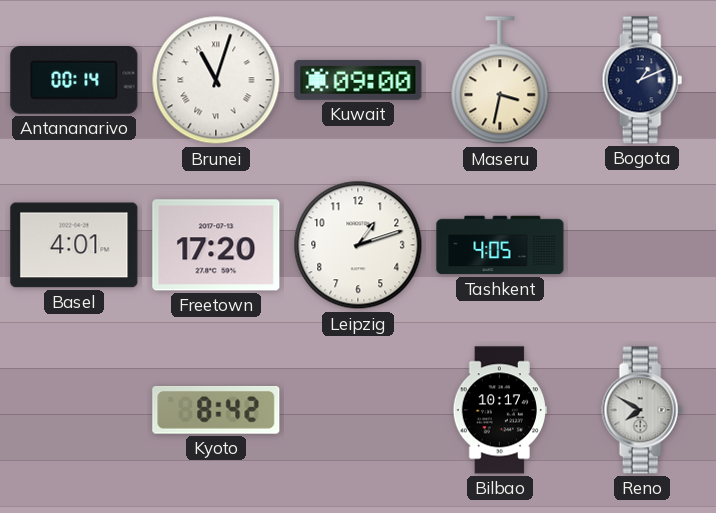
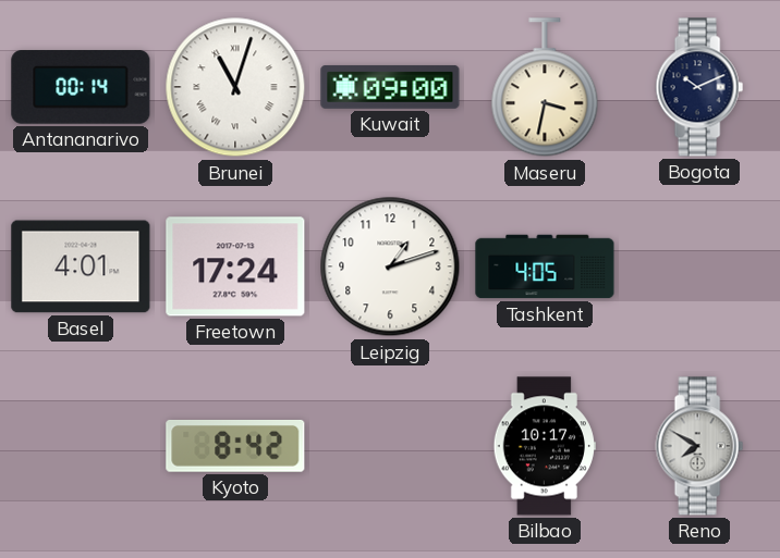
Bogota: 1:11 -> 10:11
Freetown: 17:20 -> 17:24
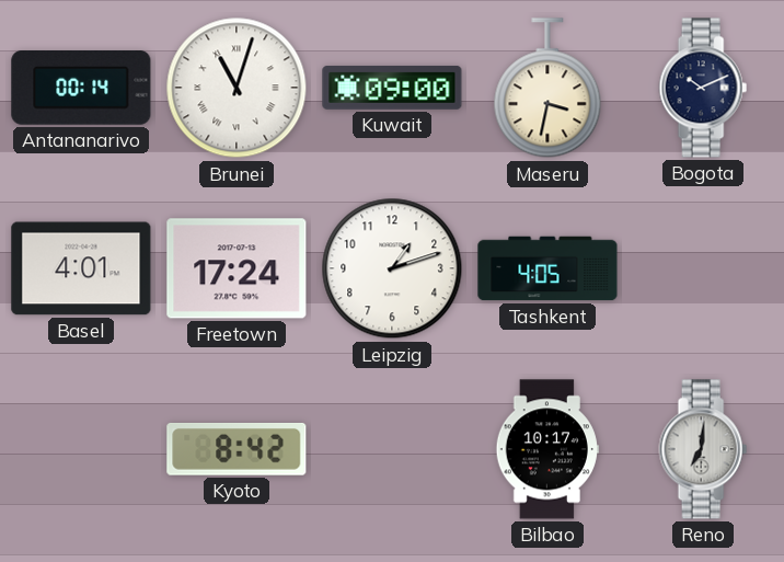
Reno: 7:50 -> 7:01
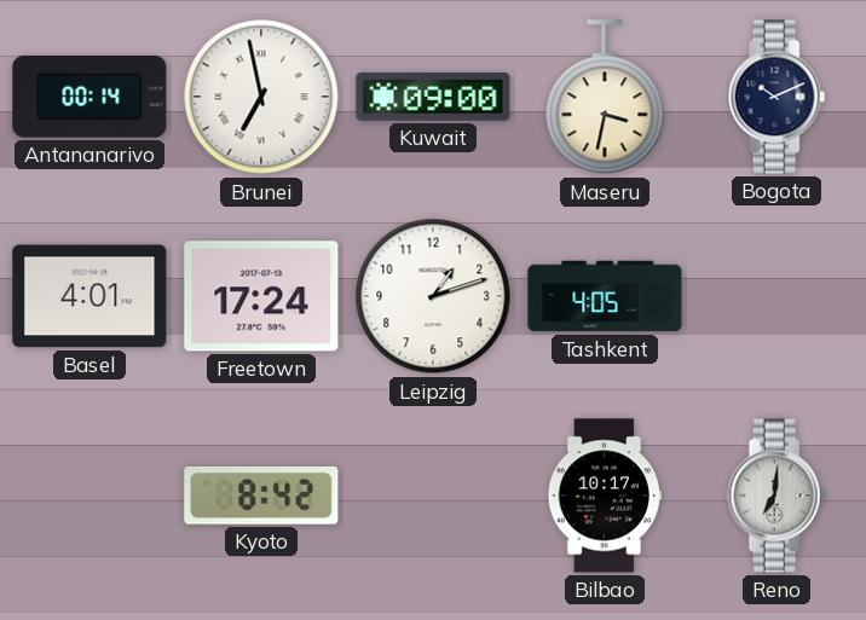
Brunei: 11:03 -> 6:58
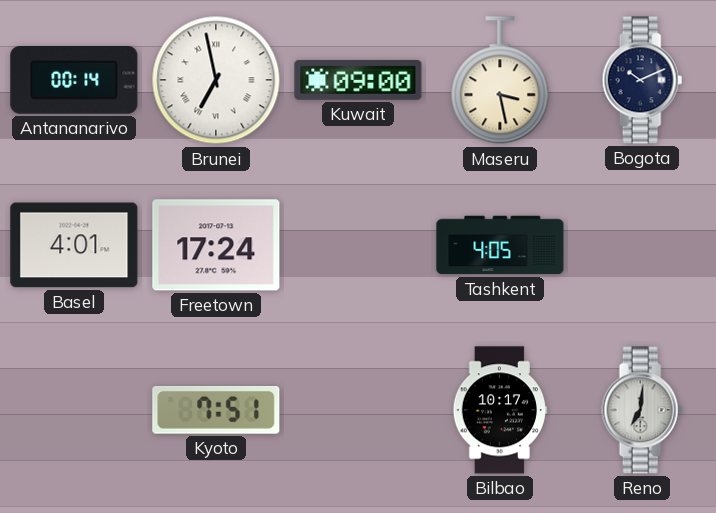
Maseru: 3:32 -> 3:28
Leipzig: 1:12 -> none
Kyoto: 8:42 -> 7:51
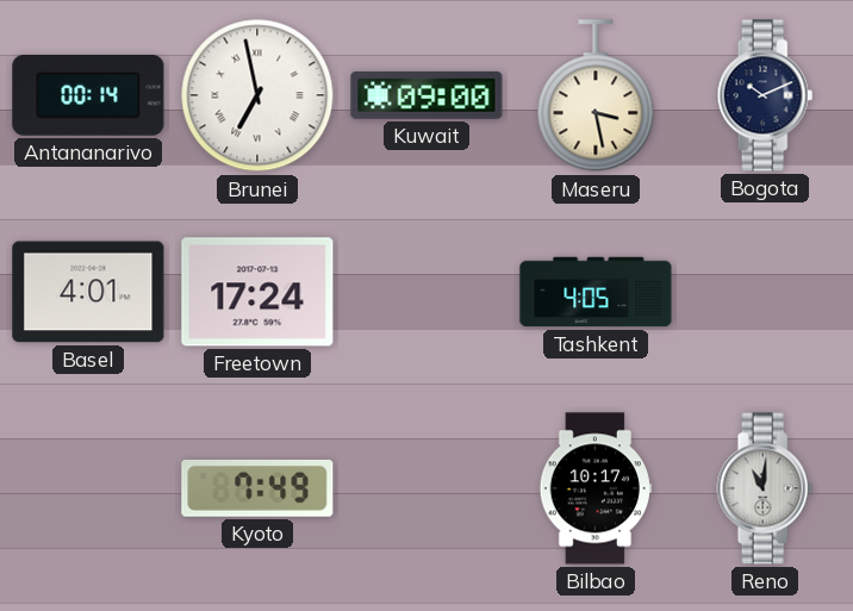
Kyoto: 7:51 -> 7:49
Reno: 7:01 -> 11:01
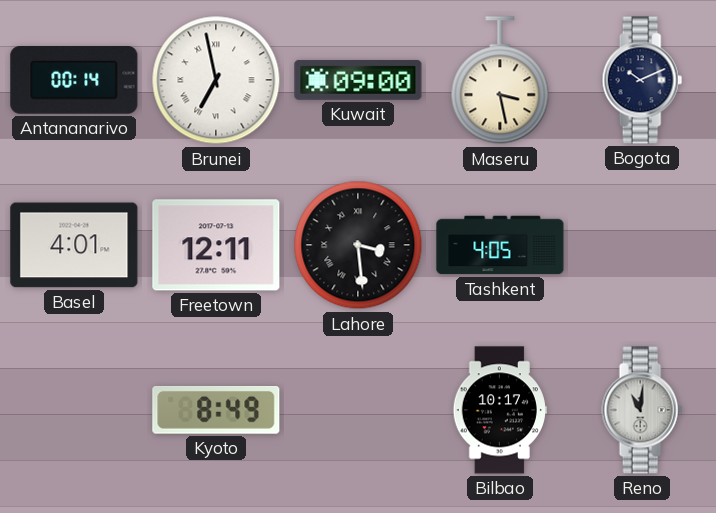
Freetown: 17:24 -> 12:11
Lahore: none -> 3:29
Kyoto: 7:49 -> 8:49
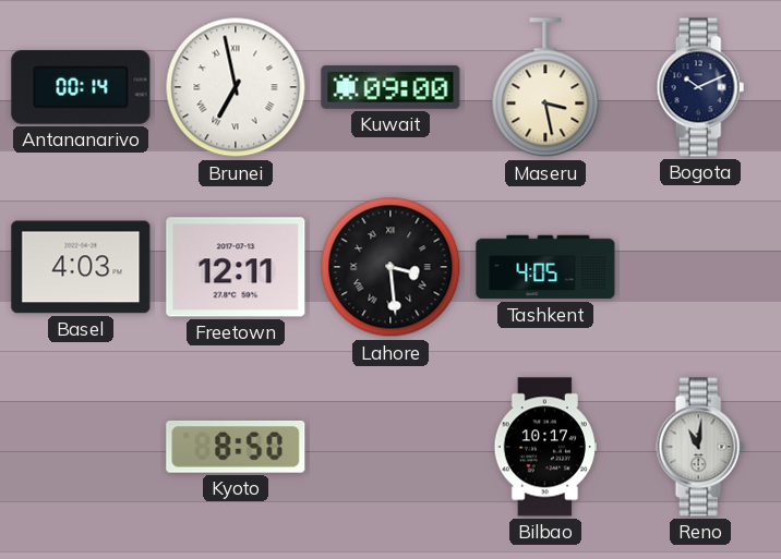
Basel: 4:01 -> 4:03
Kyoto: 8:49 -> 8:50
